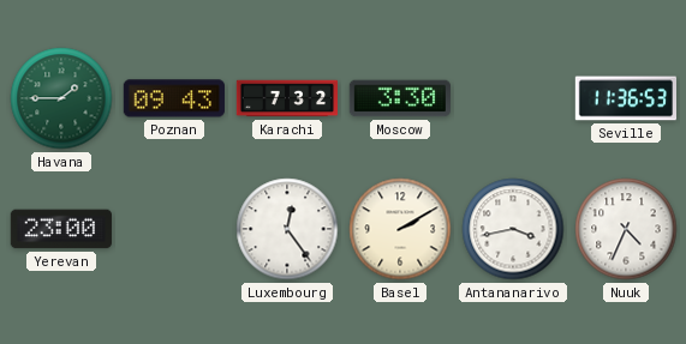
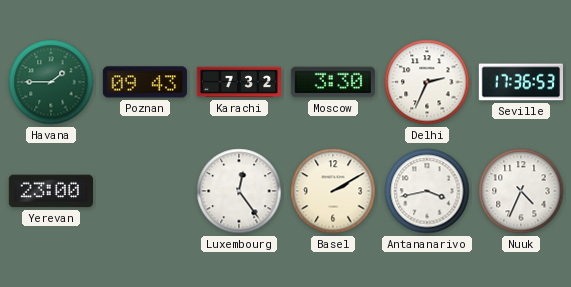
Delhi: none -> 2:34
Seville: 11:36 -> 17:36
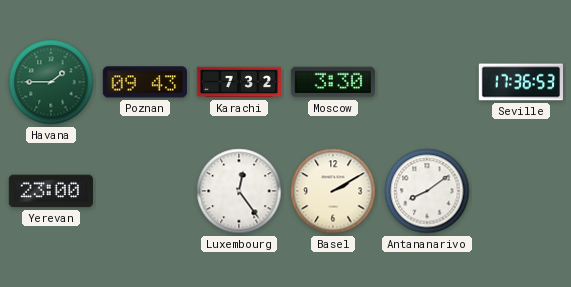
Delhi: 2:34 -> none
Antananarivo: 3:43 -> 8:09
Nuuk: 4:34 -> none
